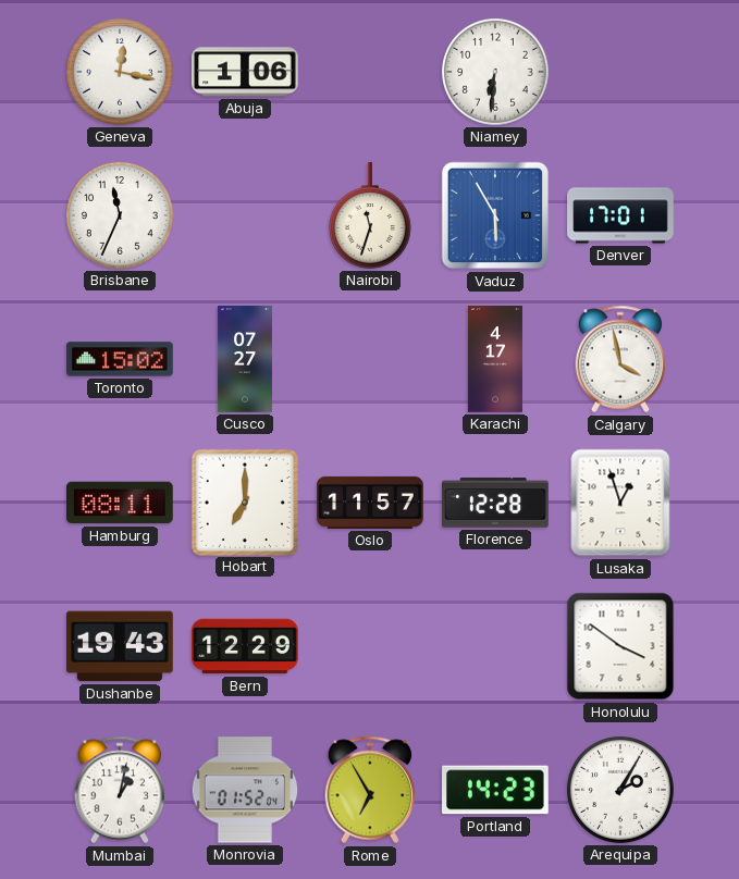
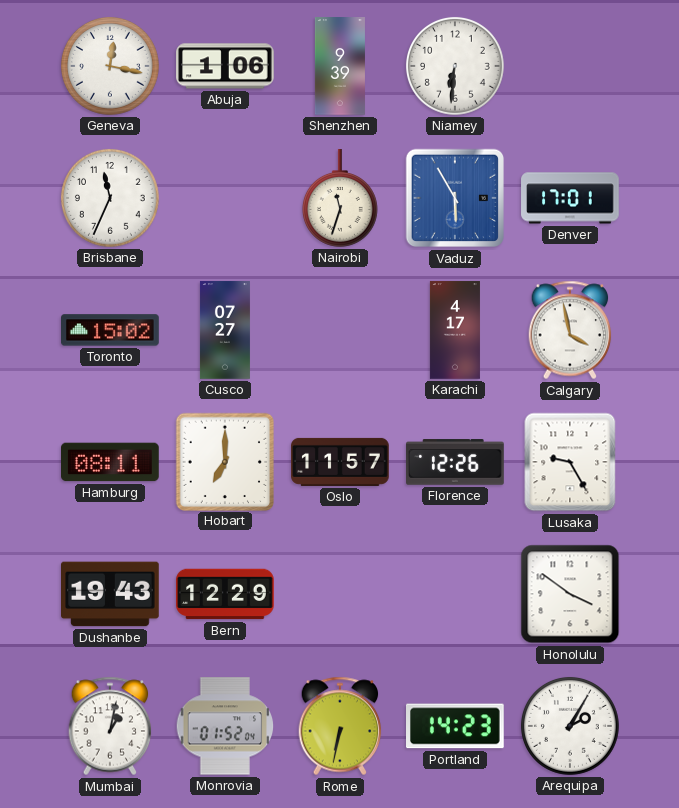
Shenzhen: none -> 9:39
Florence: 12:28 -> 12:26
Lusaka: 12:57 -> 9:25
Rome: 6:55 -> 6:32
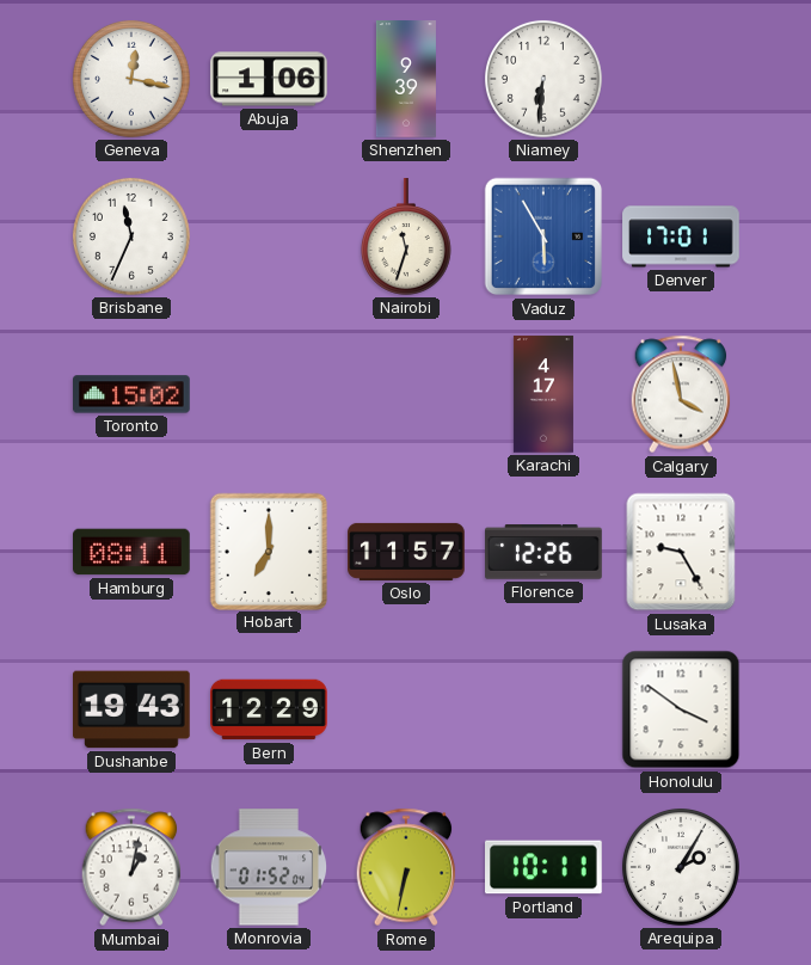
Cusco: 07:27 -> none
Portland: 14:23 -> 10:11
